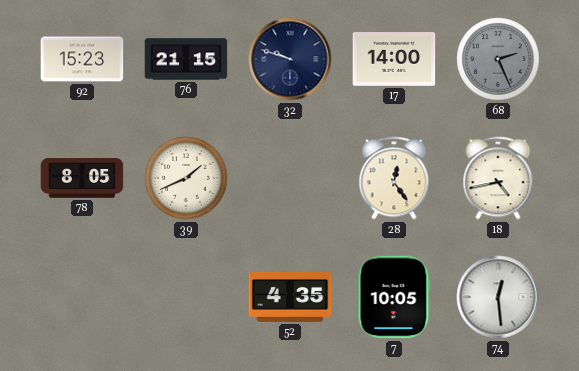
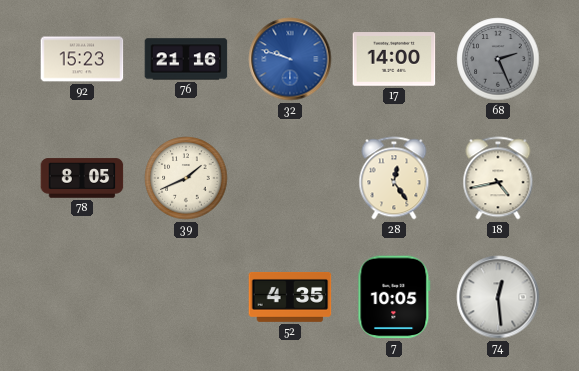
76: 21:15 -> 21:16
32 dial: navy -> blue
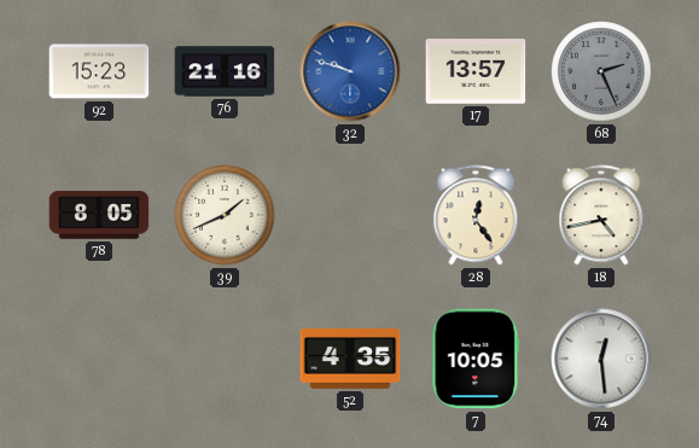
17: 14:00 -> 13:57
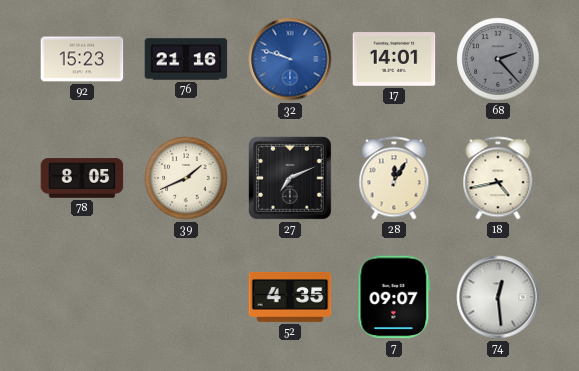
17: 13:57 -> 14:01
68: 2:26 -> 2:23
27: none -> 7:11
28: 12:24 -> 12:05
7: 10:05 -> 09:07
